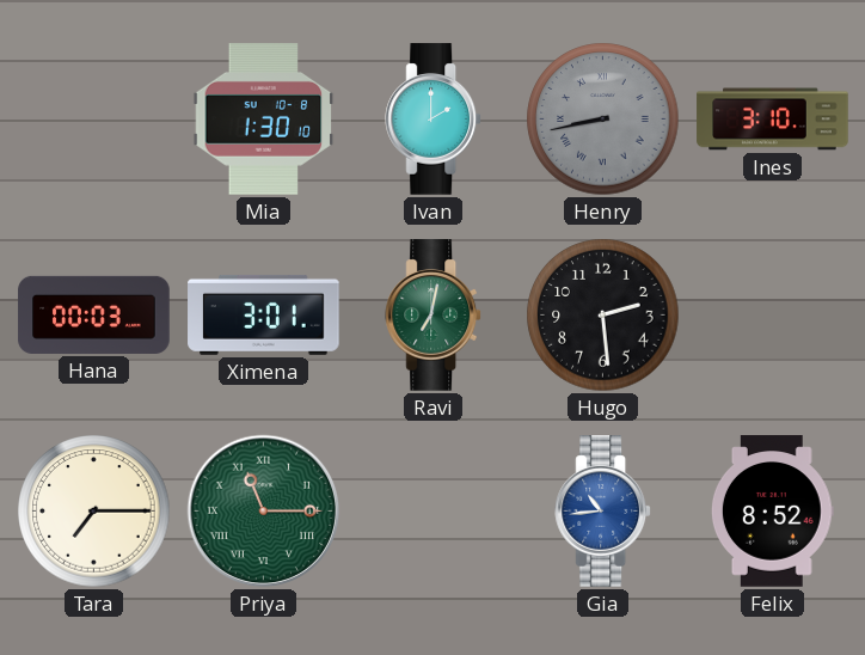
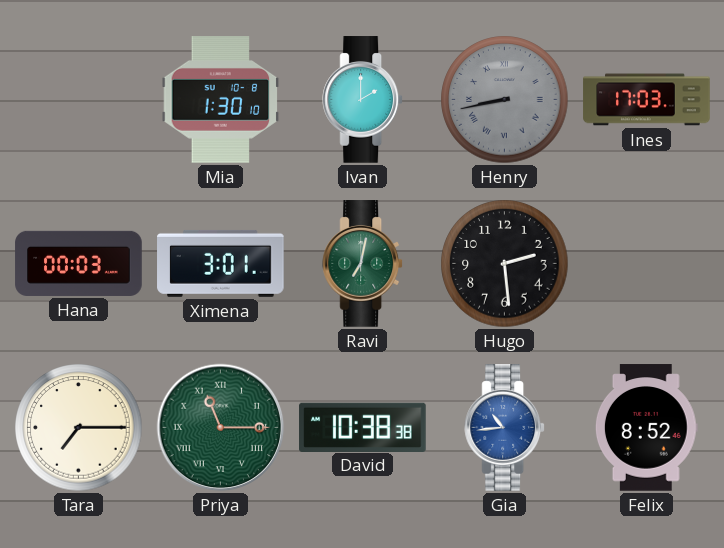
Ines: 3:10 -> 17:03
David: none -> 10:38
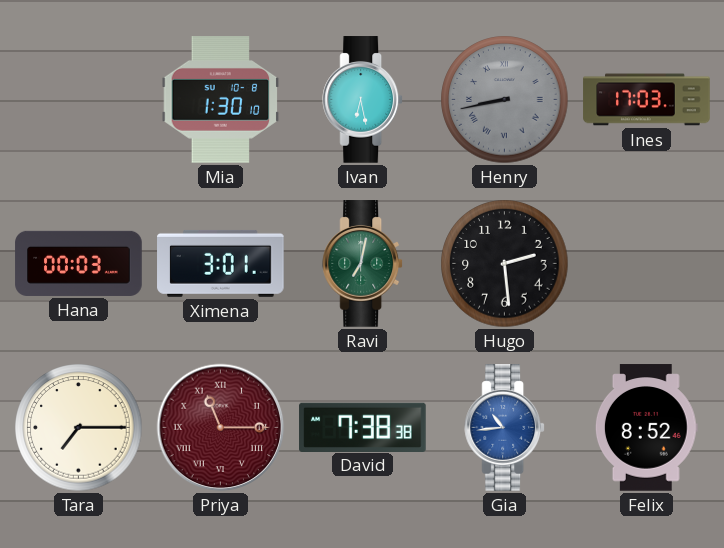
Ivan: 2:00 -> 6:28
Priya dial: green -> burgundy
David: 10:38 -> 7:38
